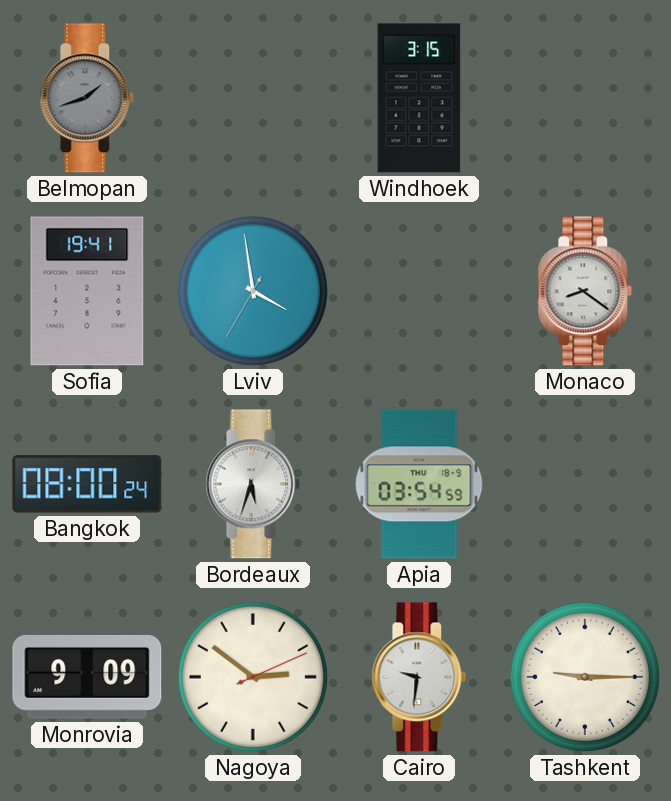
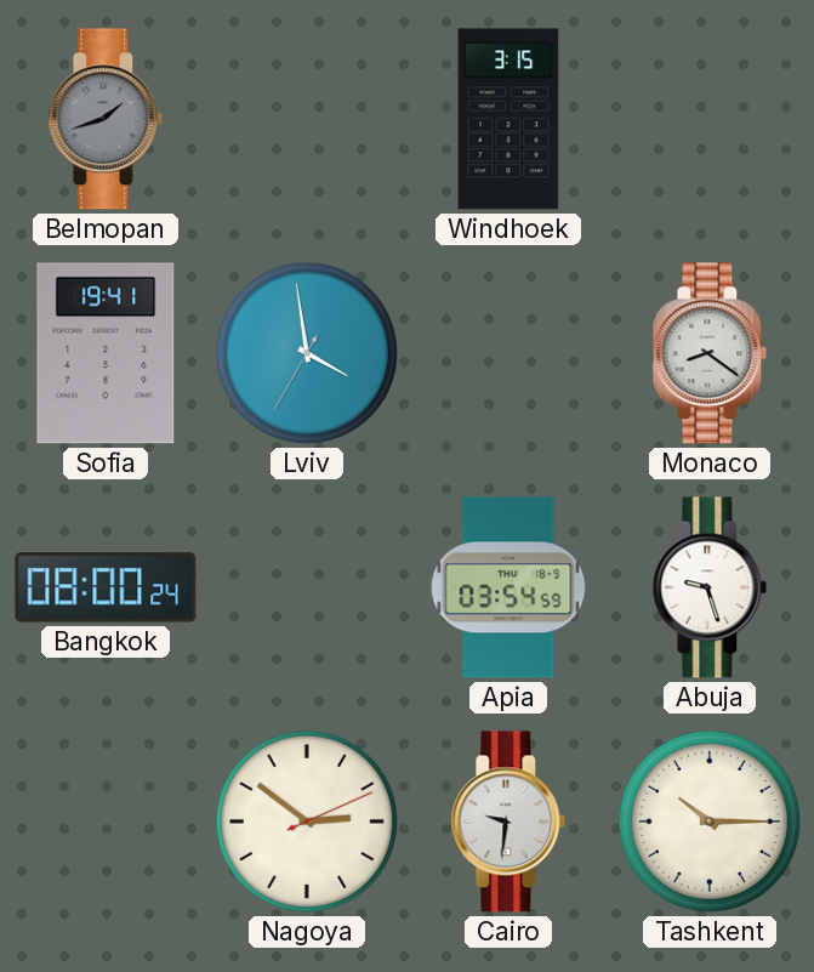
Bordeaux: 5:33 -> none
Abuja: none -> 9:27
Monrovia: 9:09 -> none
Tashkent: 9:15 -> 10:15
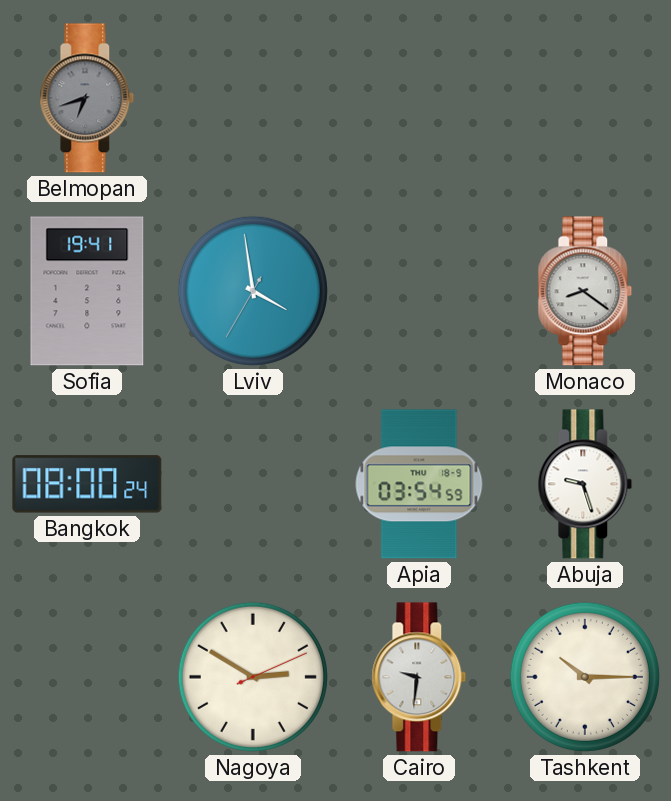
Belmopan: 1:42 -> 6:42
Windhoek: 3:15 -> none
Nagoya: 2:51 -> 2:50
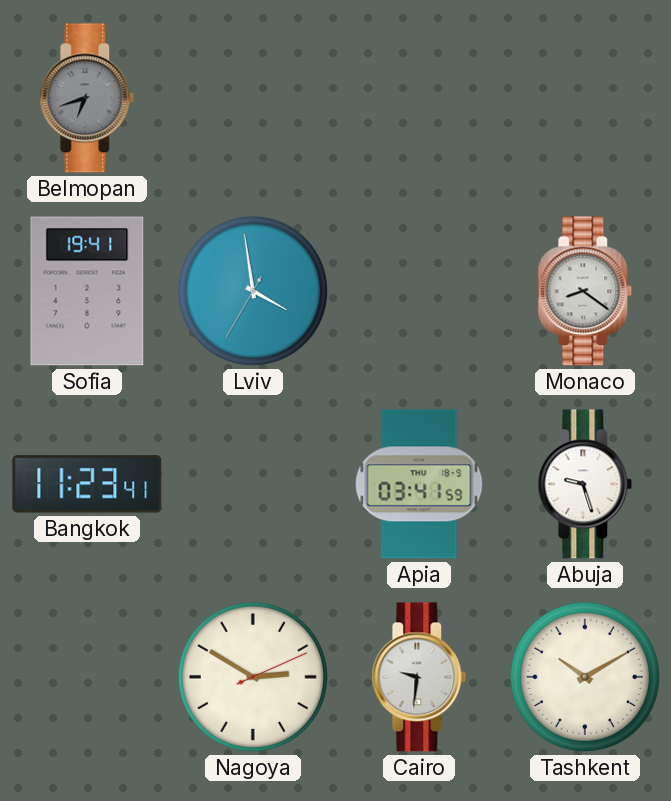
Bangkok: 08:00 -> 11:23
Apia: 03:54 -> 03:41
Tashkent: 10:15 -> 10:10
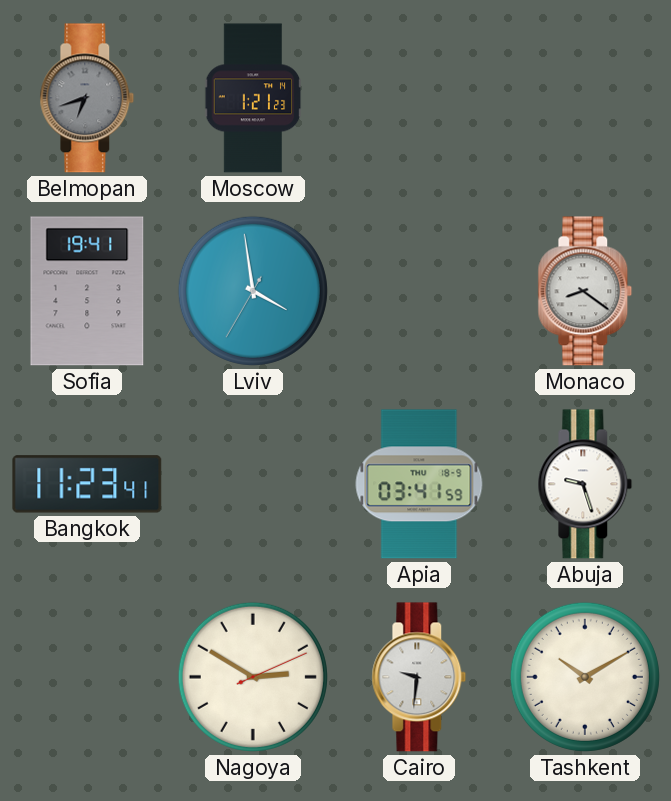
Moscow: none -> 1:21
